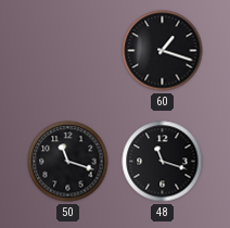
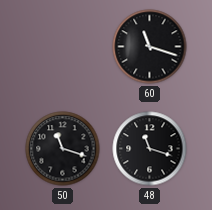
60: 1:18 -> 11:18
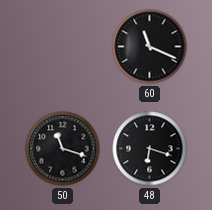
60: 11:18 -> 11:19
48: 11:18 -> 6:18
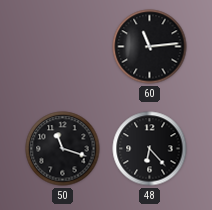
60: 11:19 -> 11:14
48: 6:18 -> 6:23
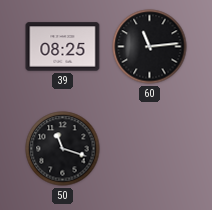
39: none -> 08:25
48: 6:23 -> none
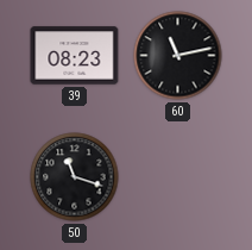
39: 08:25 -> 08:23
60: 11:14 -> 11:13
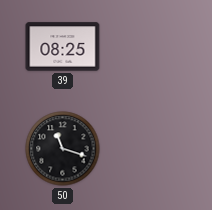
39: 08:23 -> 08:25
60: 11:13 -> none
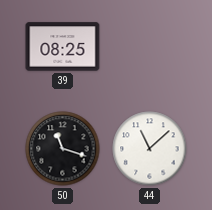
44: none -> 11:08
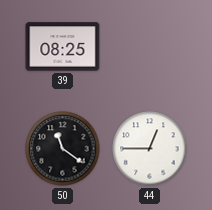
50: 11:18 -> 11:21
44: 11:08 -> 12:45
